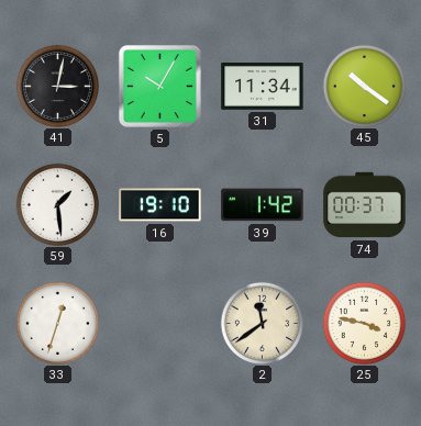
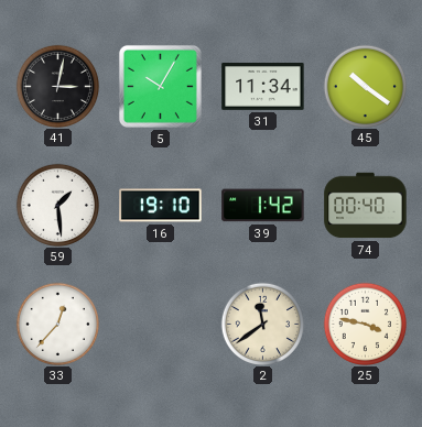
74: 00:37 -> 00:40
33: 12:33 -> 12:37
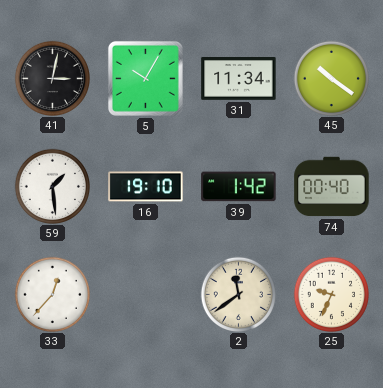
25: 3:47 -> 9:34
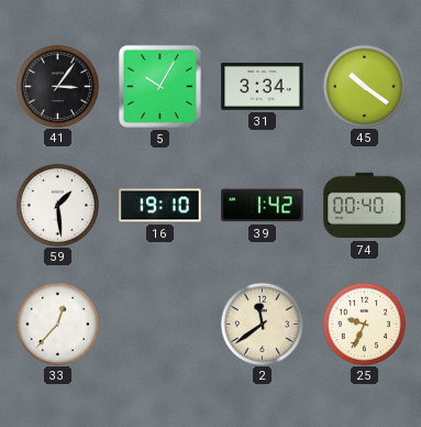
41: 3:02 -> 3:06
31: 11:34 -> 3:34
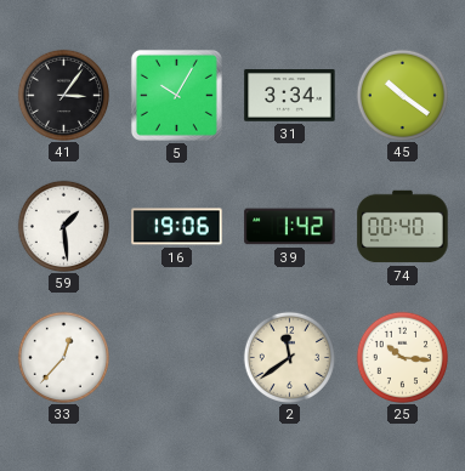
16: 19:10 -> 19:06
25: 9:34 -> 10:16
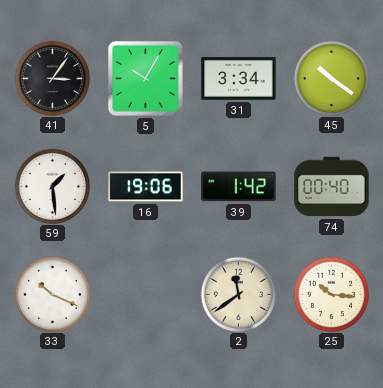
33: 12:37 -> 10:19
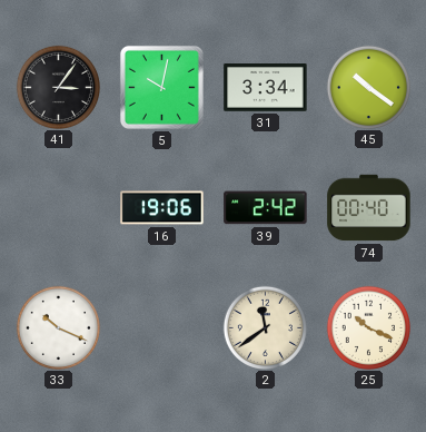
5: 10:05 -> 10:02
59: 1:29 -> none
39: 1:42 -> 2:42
25: 10:16 -> 10:19
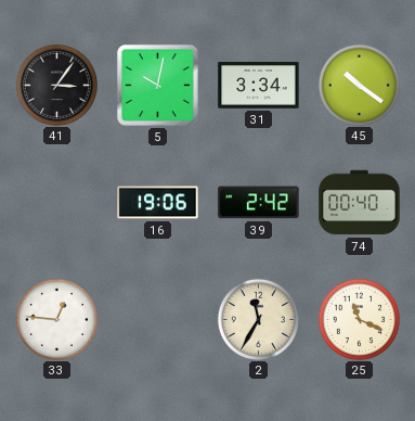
33: 10:19 -> 12:46
2: 11:39 -> 11:35
25: 10:19 -> 11:19
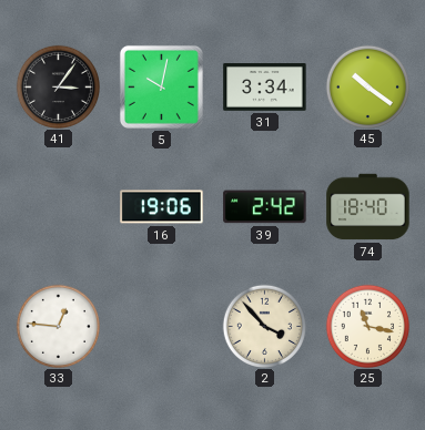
74: 00:40 -> 18:40
2: 11:35 -> 3:53
25: 11:19 -> 11:17
